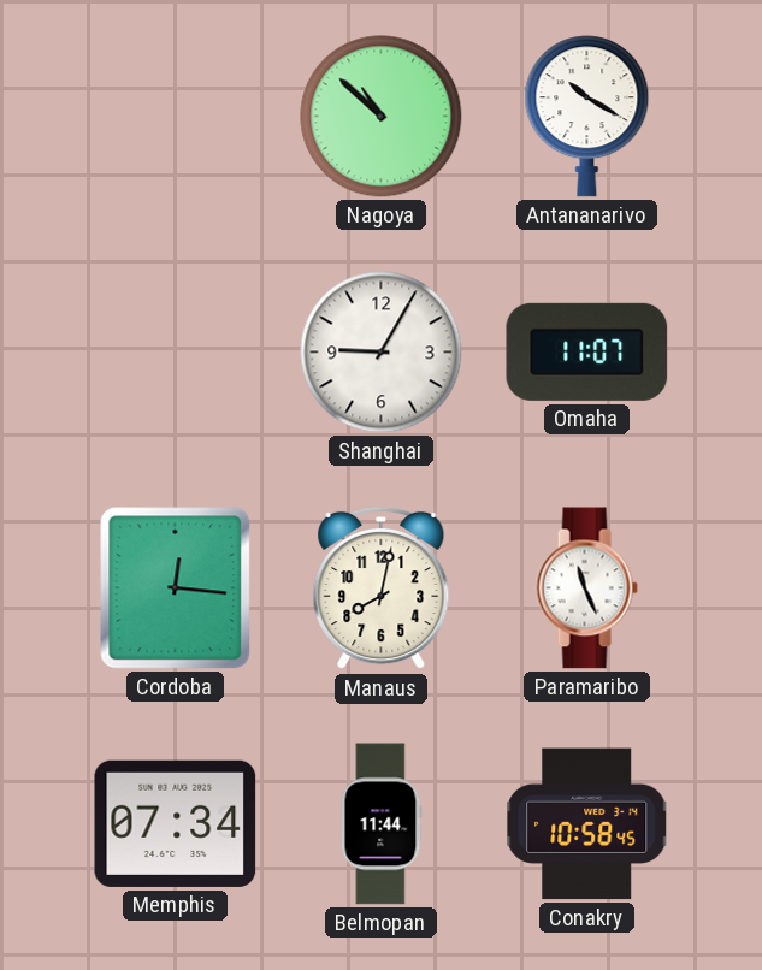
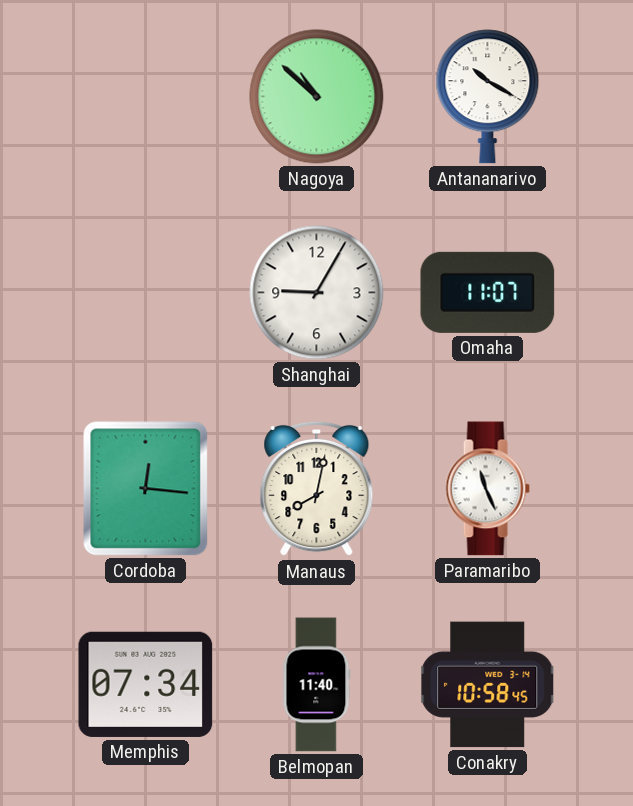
Belmopan: 11:44 -> 11:40
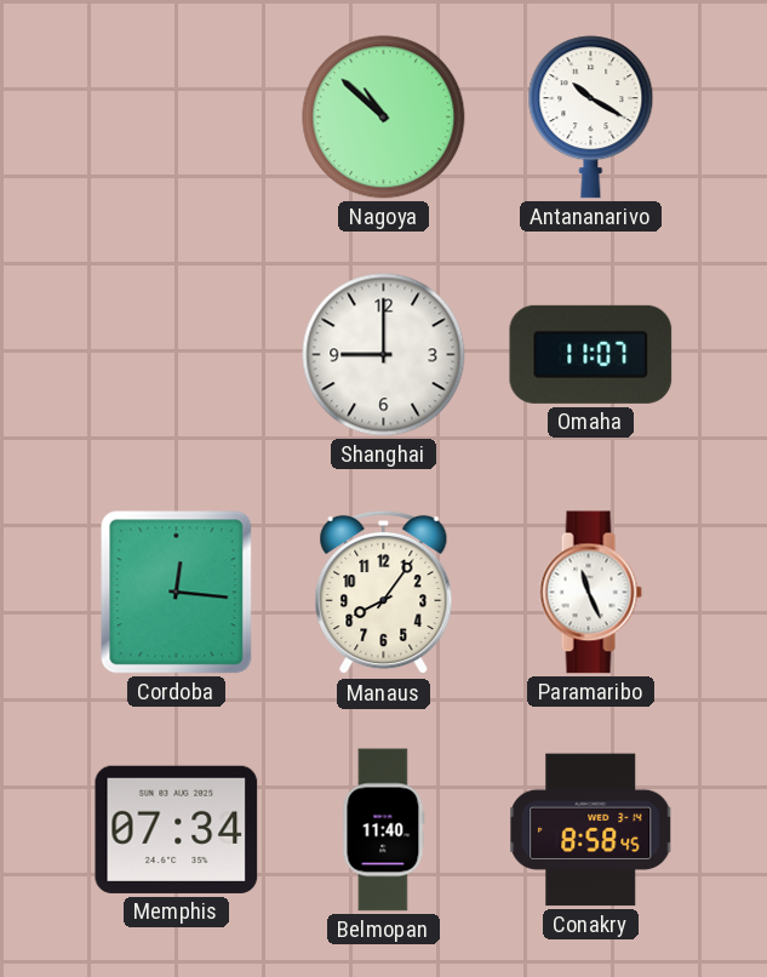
Shanghai: 9:05 -> 9:00
Manaus: 8:02 -> 8:06
Conakry: 10:58 -> 8:58
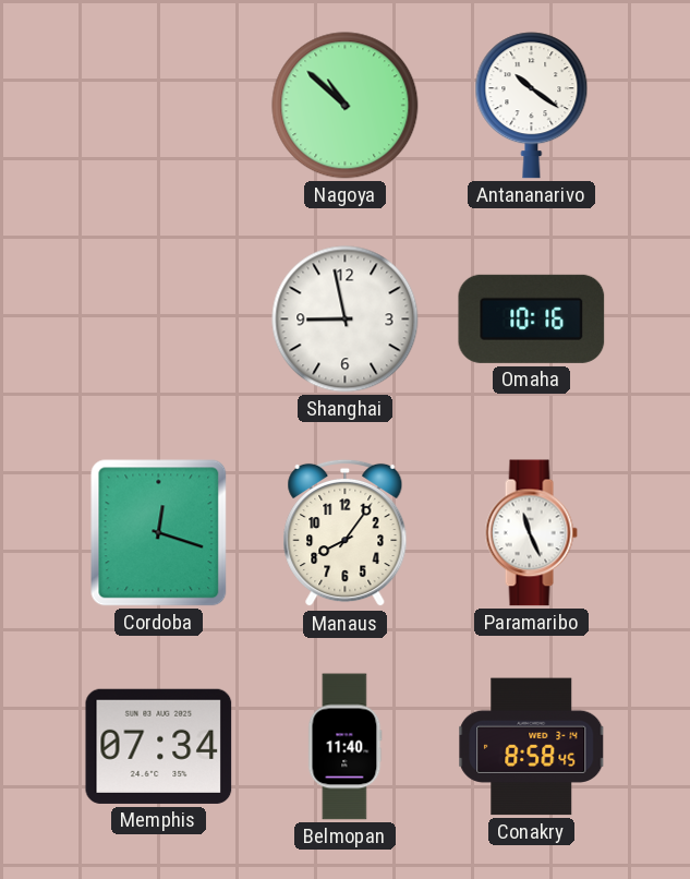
Antananarivo: 10:20 -> 10:21
Shanghai: 9:00 -> 8:58
Omaha: 11:07 -> 10:16
Cordoba: 12:16 -> 12:18
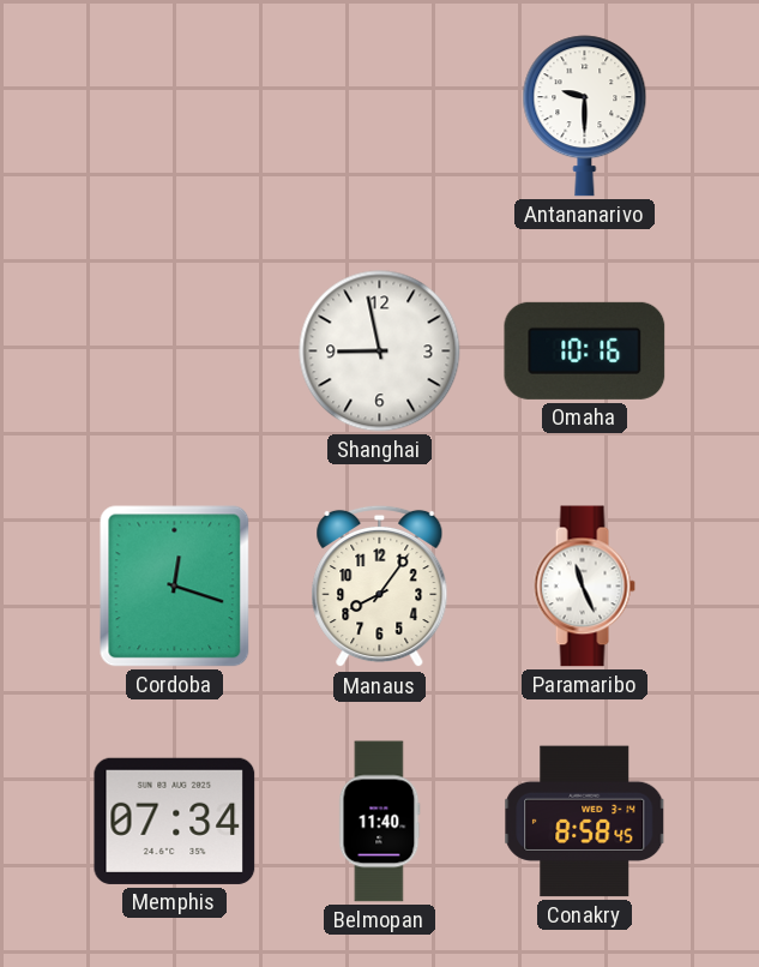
Nagoya: 10:52 -> none
Antananarivo: 10:21 -> 9:30
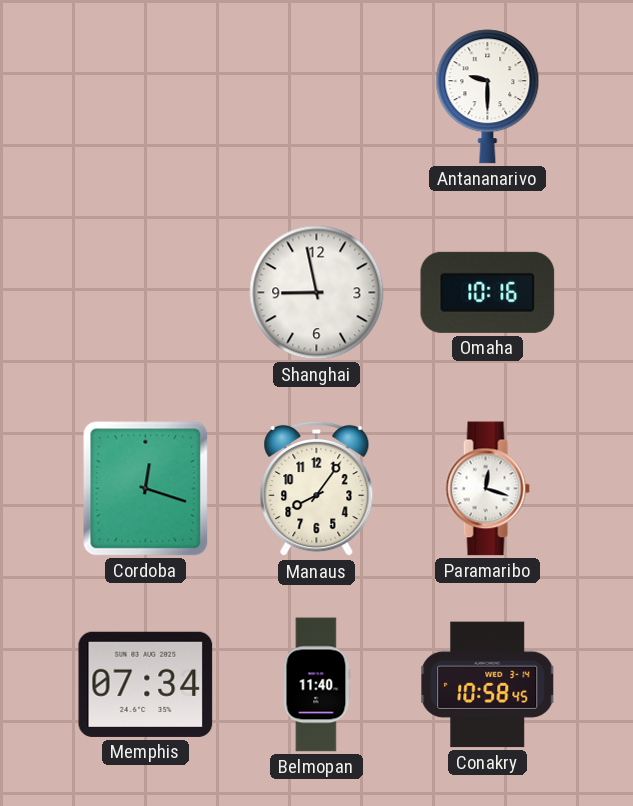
Paramaribo: 11:26 -> 12:18
Conakry: 8:58 -> 10:58
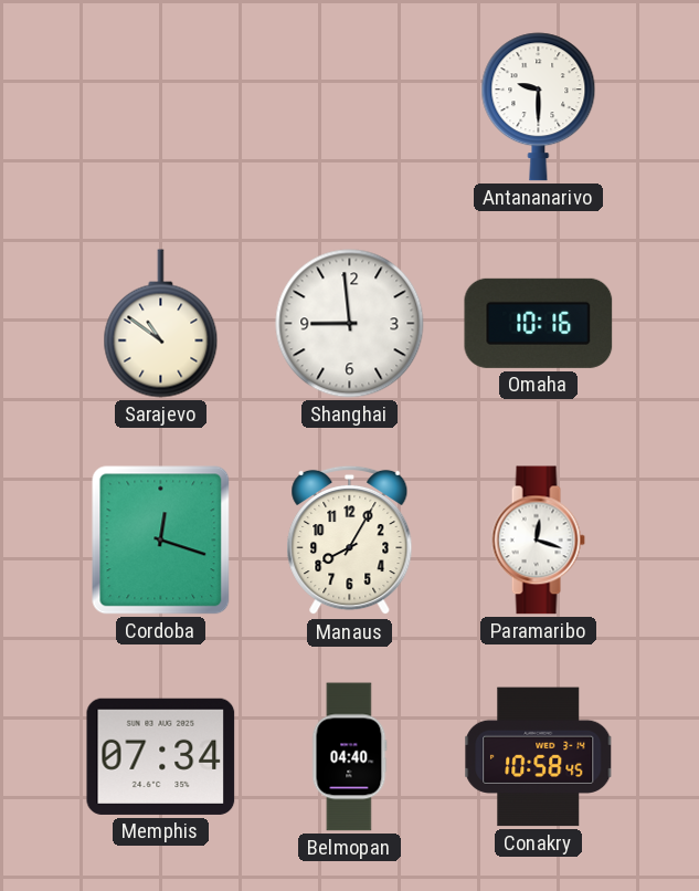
Sarajevo: none -> 10:51
Shanghai: 8:58 -> 8:59
Manaus: 8:06 -> 8:05
Belmopan: 11:40 -> 04:40
